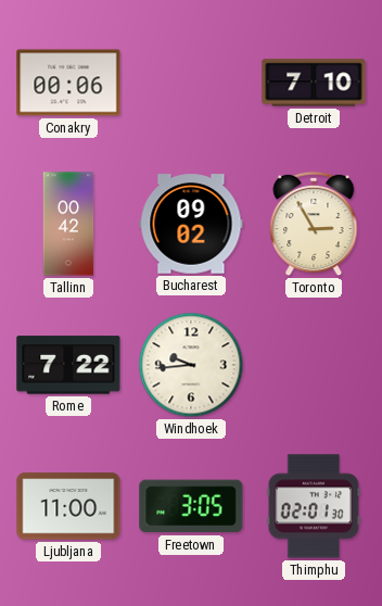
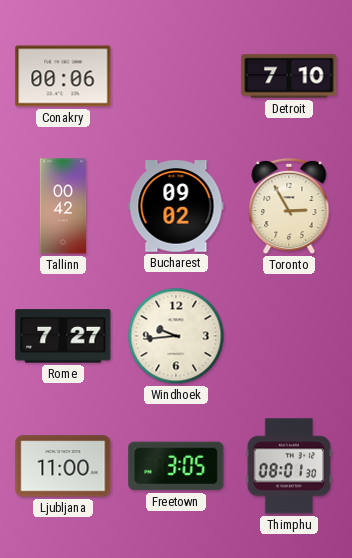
Rome: 7:22 -> 7:27
Thimphu: 02:01 -> 08:01
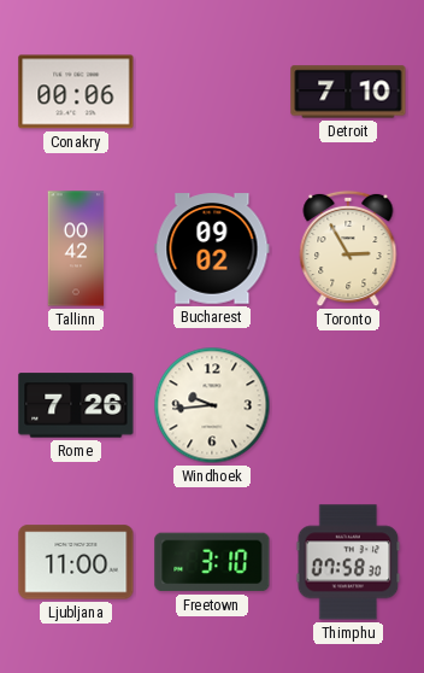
Rome: 7:27 -> 7:26
Freetown: 3:05 -> 3:10
Thimphu: 08:01 -> 07:58
